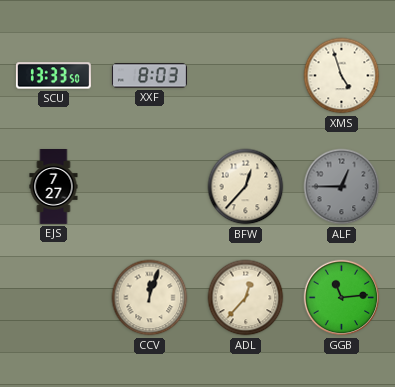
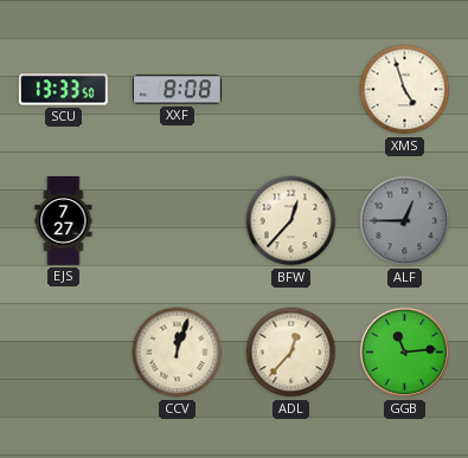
XXF: 8:03 -> 8:08
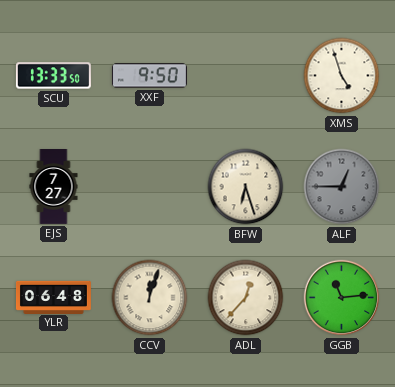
XXF: 8:08 -> 9:50
BFW: 12:37 -> 6:27
YLR: none -> 06:48
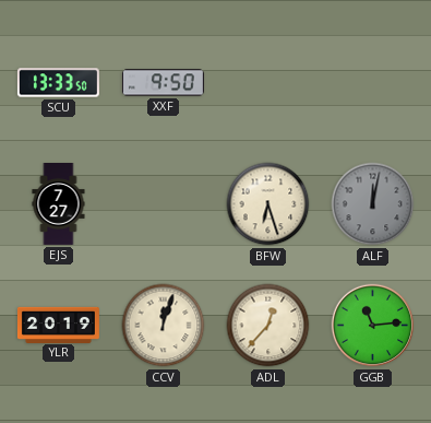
XMS: 4:57 -> none
ALF: 12:45 -> 12:02
YLR: 06:48 -> 20:19
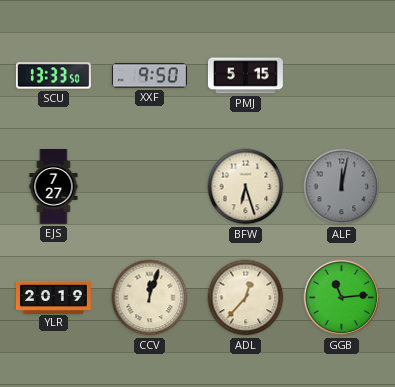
PMJ: none -> 5:15
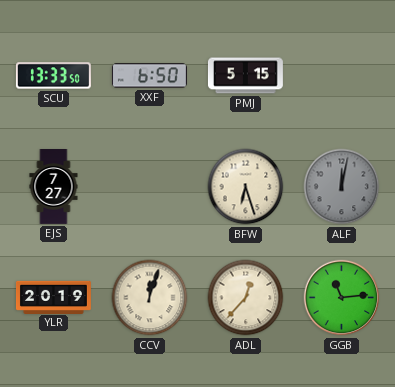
XXF: 9:50 -> 6:50
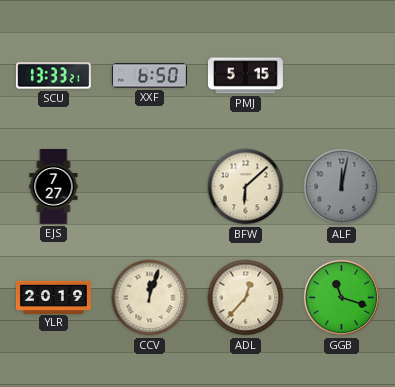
SCU: 13:33:50 -> 13:33:21
BFW: 6:27 -> 6:08
GGB: 11:14 -> 11:18
